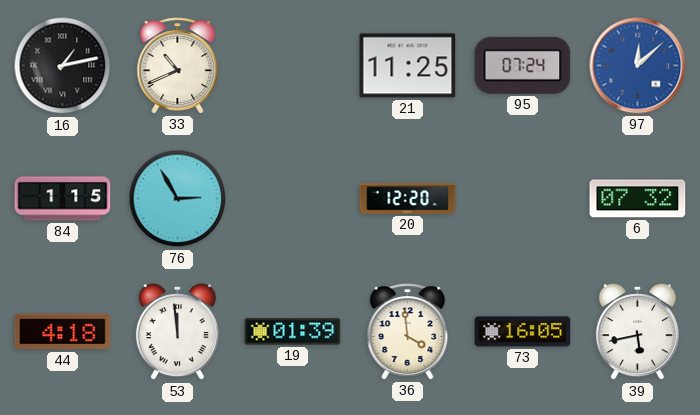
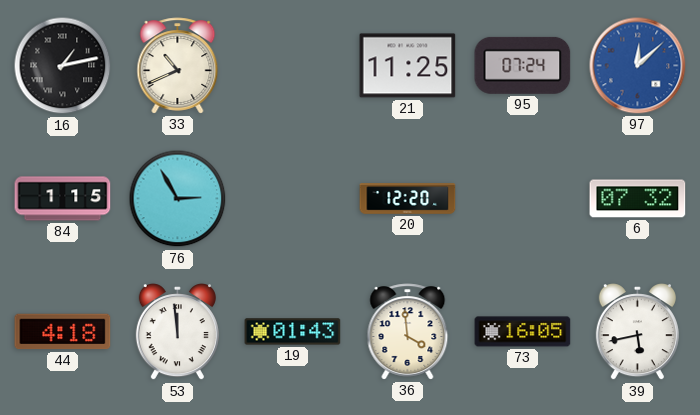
19: 01:39 -> 01:43
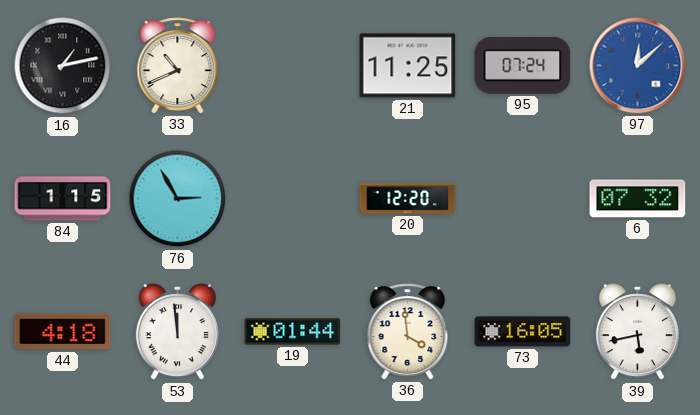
19: 01:43 -> 01:44
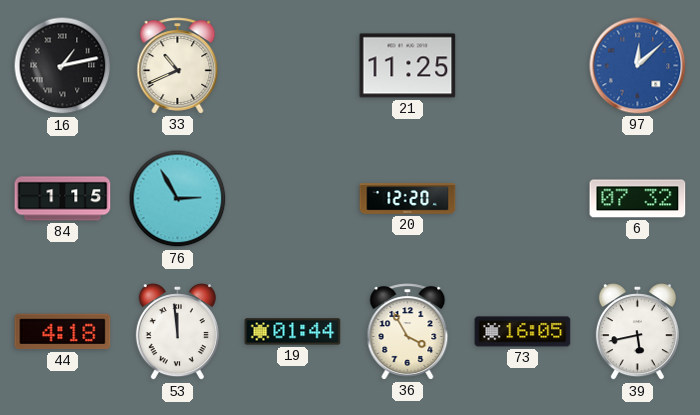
95: 07:24 -> none
36: 3:59 -> 3:55
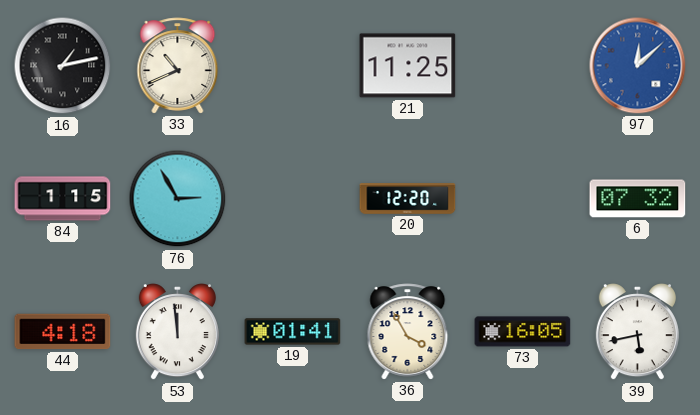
19: 01:44 -> 01:41
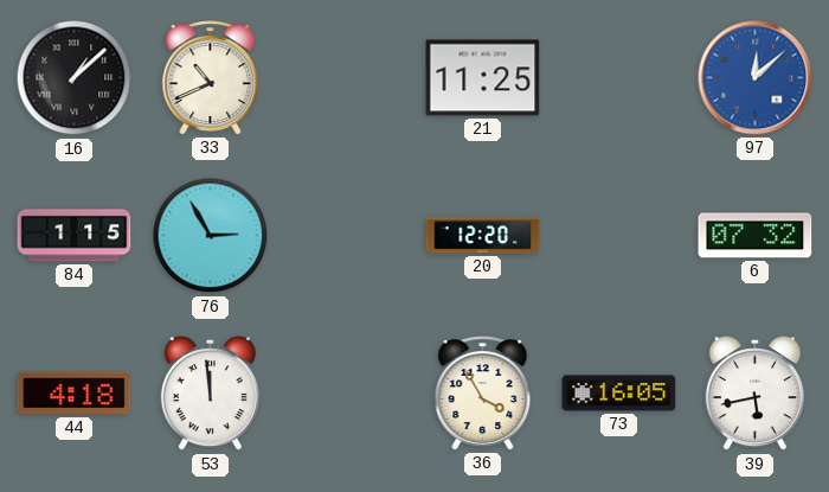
16: 1:13 -> 1:08
19: 01:41 -> none
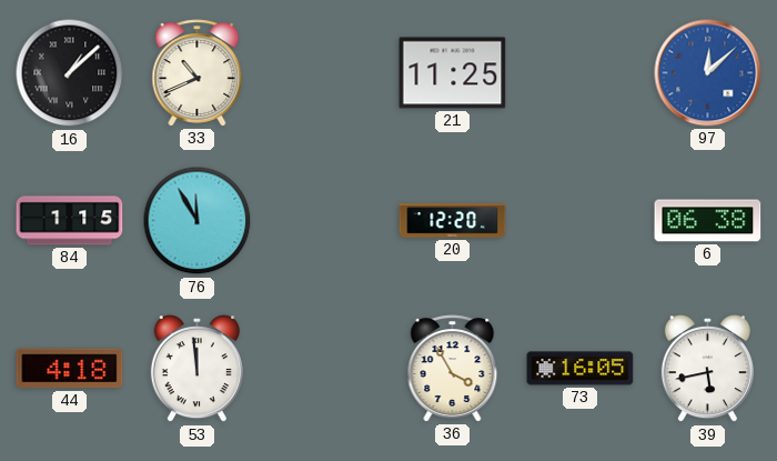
76: 2:55 -> 11:55
6: 07:32 -> 06:38
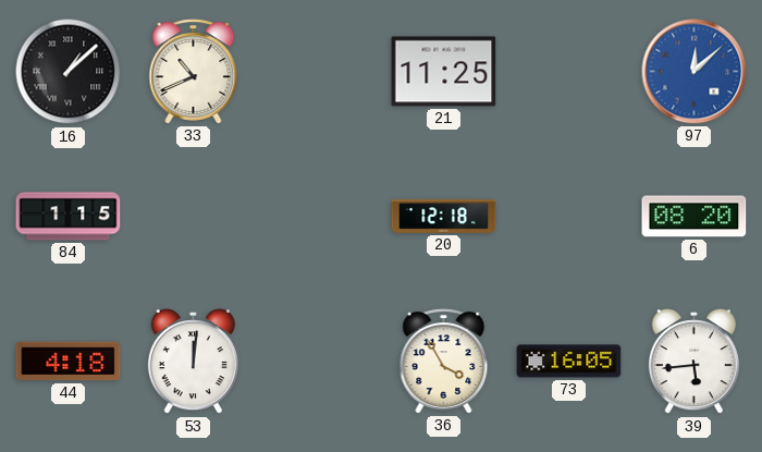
76: 11:55 -> none
20: 12:20 -> 12:18
6: 06:38 -> 08:20
53: 11:59 -> 12:01
39: 5:43 -> 5:44
